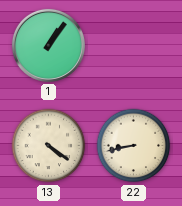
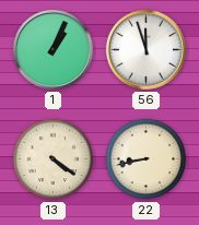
1: 1:06 -> 1:04
56: none -> 11:57
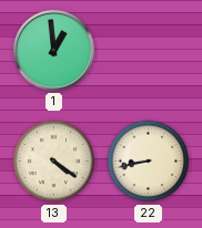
1: 1:04 -> 12:59
56: 11:57 -> none
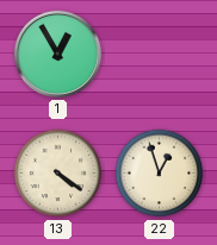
1: 12:59 -> 12:55
22: 8:43 -> 12:57
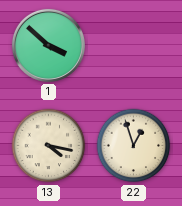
1: 12:55 -> 3:52
13: 4:21 -> 4:17
